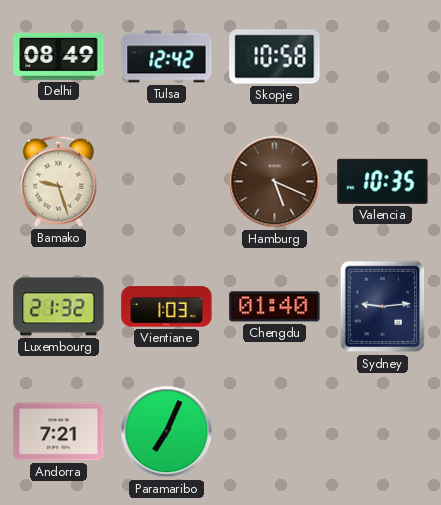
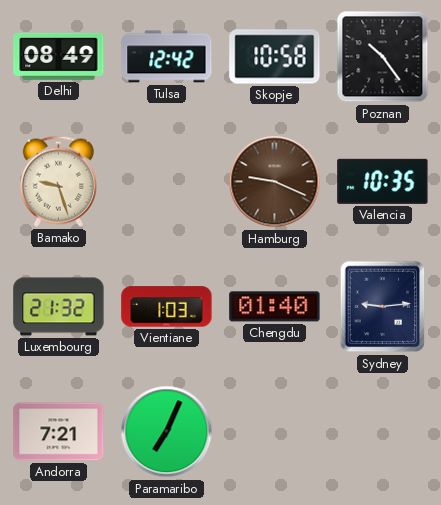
Poznan: none -> 10:24
Hamburg: 5:19 -> 9:19
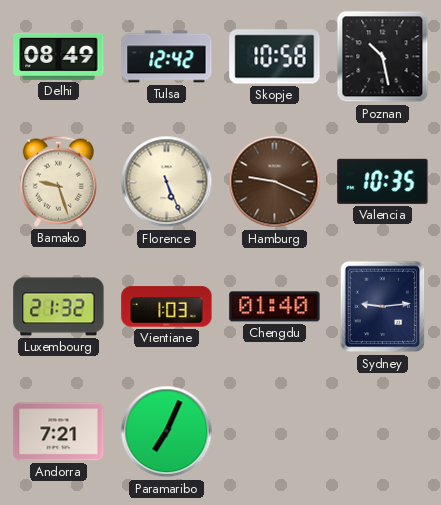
Poznan: 10:24 -> 10:28
Florence: none -> 5:26
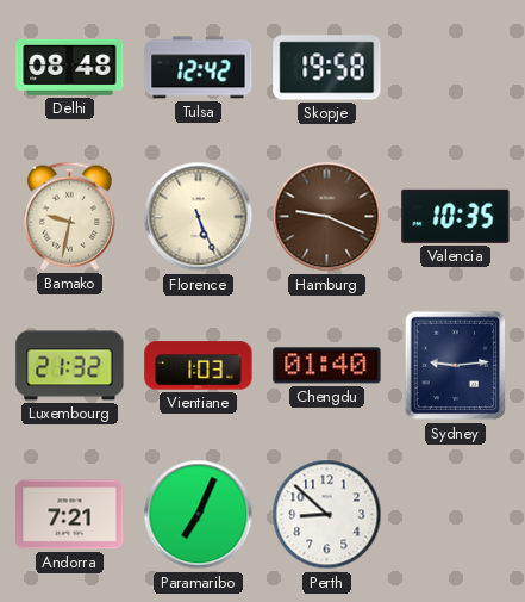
Delhi: 08:49 -> 08:48
Skopje: 10:58 -> 19:58
Poznan: 10:28 -> none
Bamako: 9:27 -> 9:32
Perth: none -> 8:52
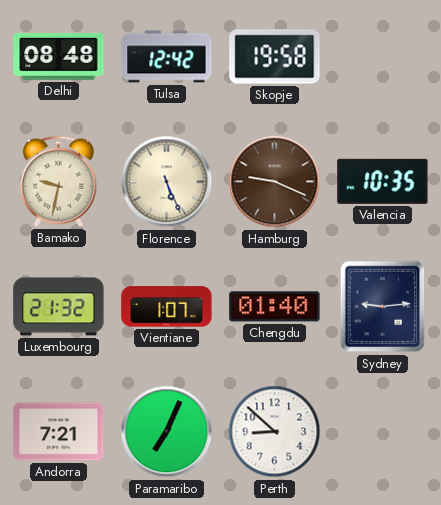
Vientiane: 1:03 -> 1:07
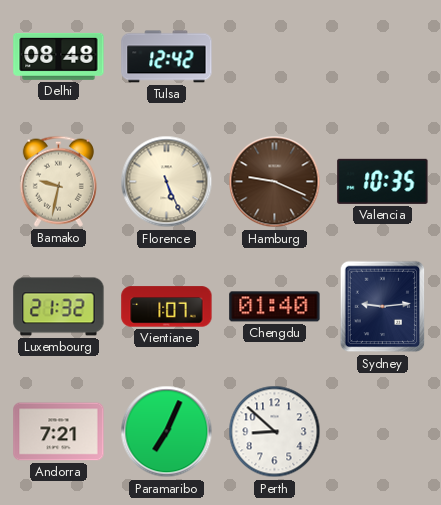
Skopje: 19:58 -> none
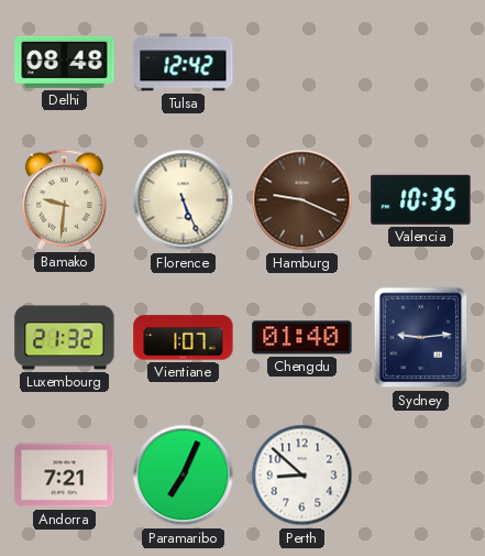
Bamako: 9:32 -> 9:31
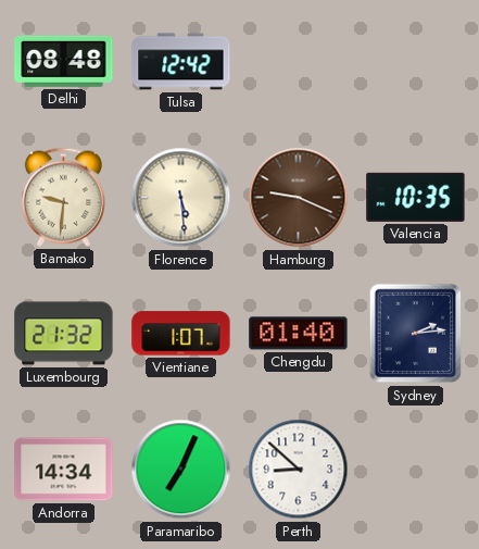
Florence: 5:26 -> 5:29
Sydney: 9:14 -> 2:14
Andorra: 7:21 -> 14:34
